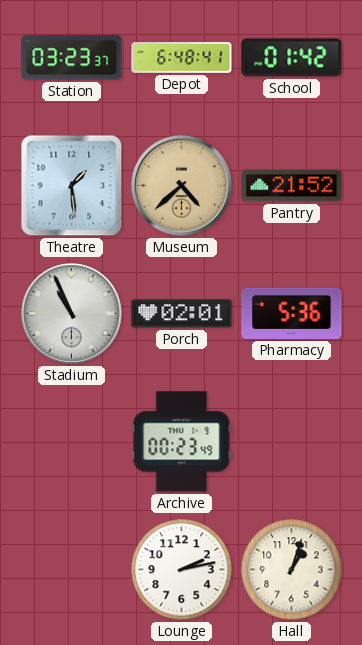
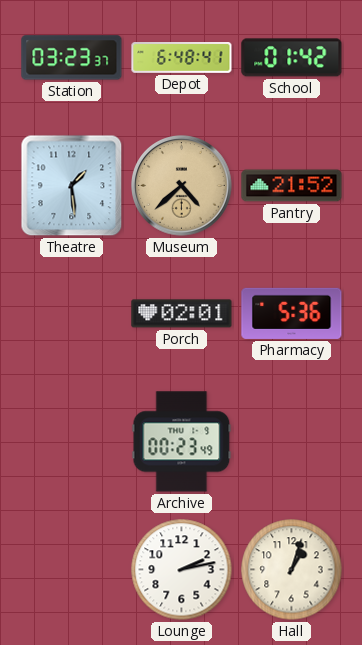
Stadium: 10:56 -> none
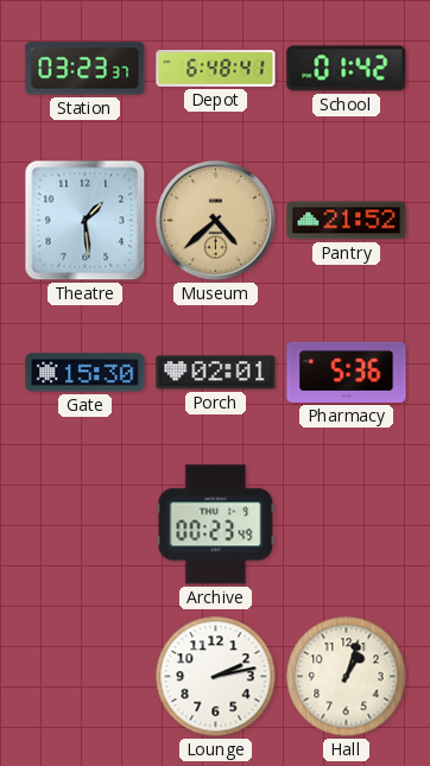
Gate: none -> 15:30
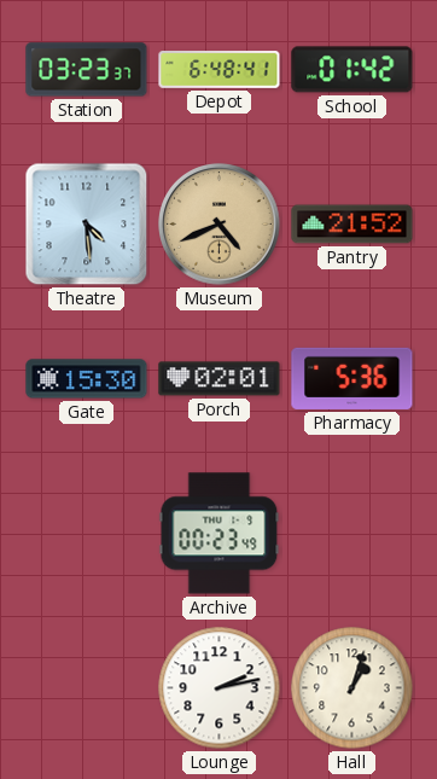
Theatre: 1:29 -> 4:29
Museum: 4:38 -> 4:41
